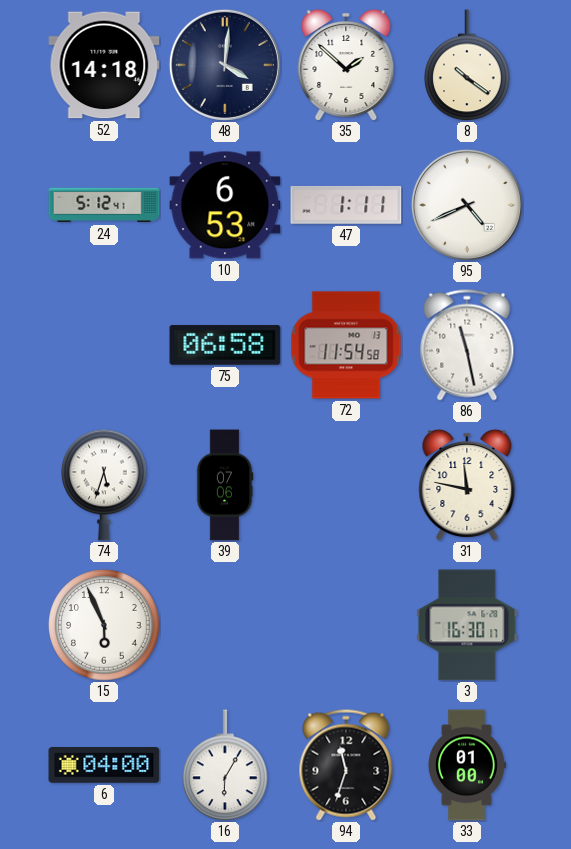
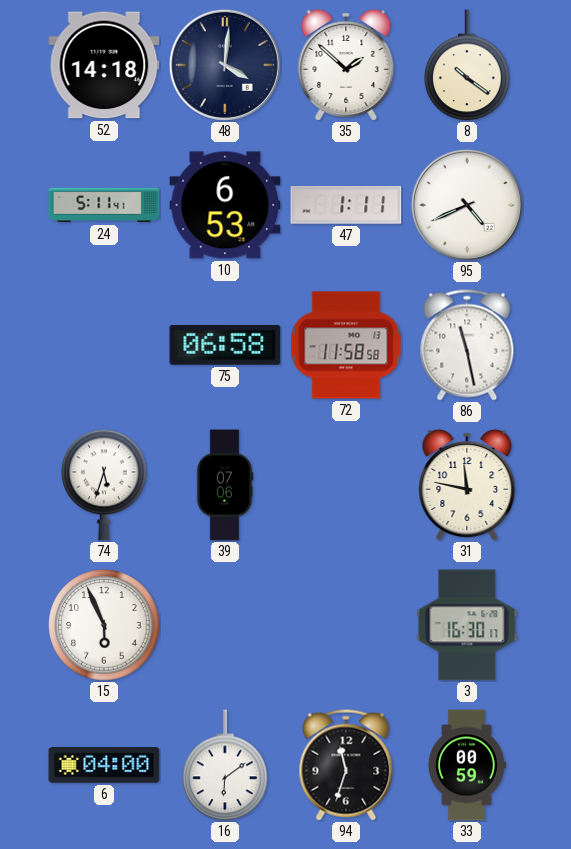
24: 5:12 -> 5:11
72: 11:54 -> 11:58
16: 6:05 -> 6:09
33: 01:00 -> 00:59
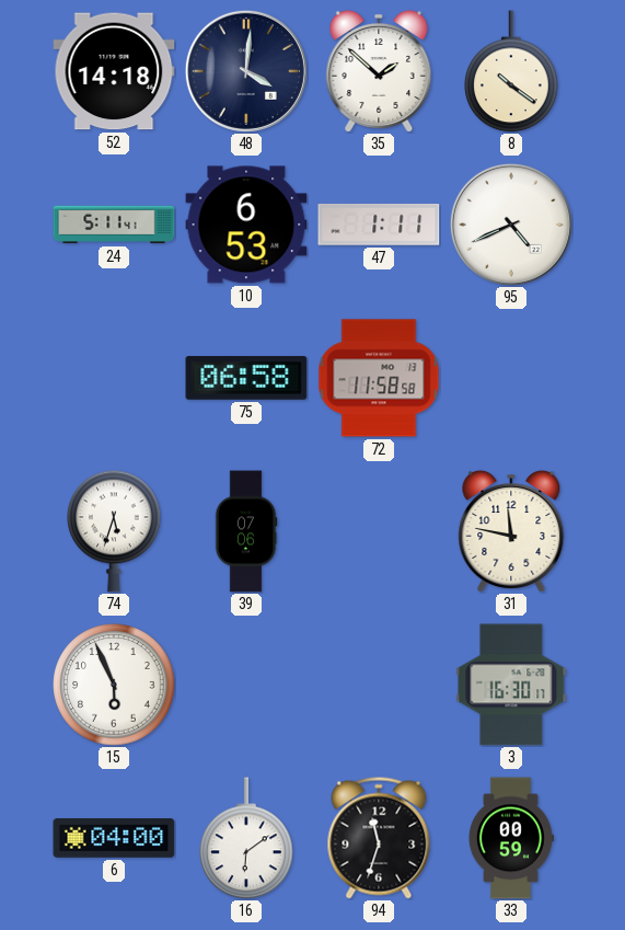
86: 11:28 -> none
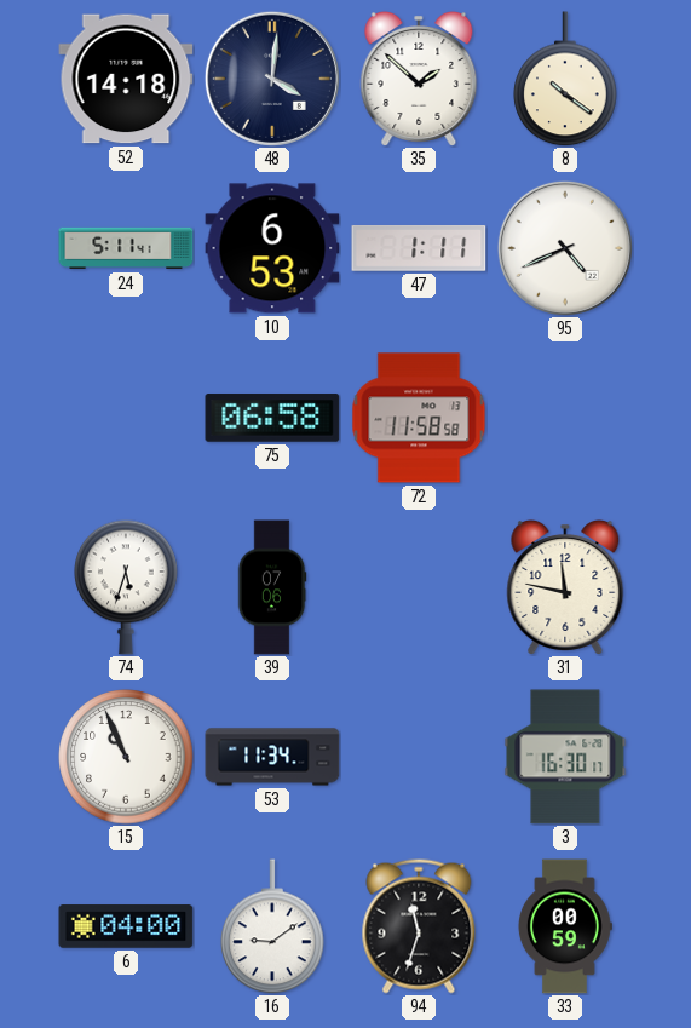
15: 5:56 -> 10:56
53: none -> 11:34
16: 6:09 -> 9:09
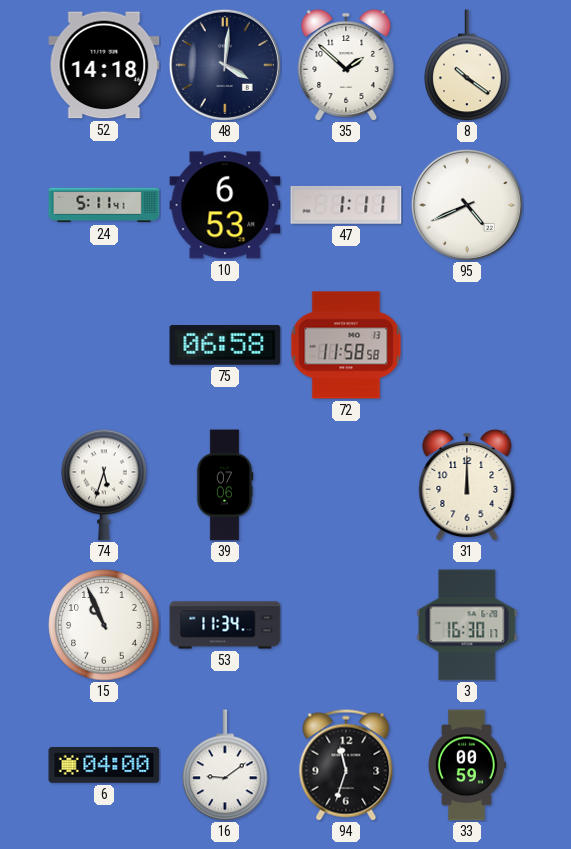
31: 11:47 -> 12:00
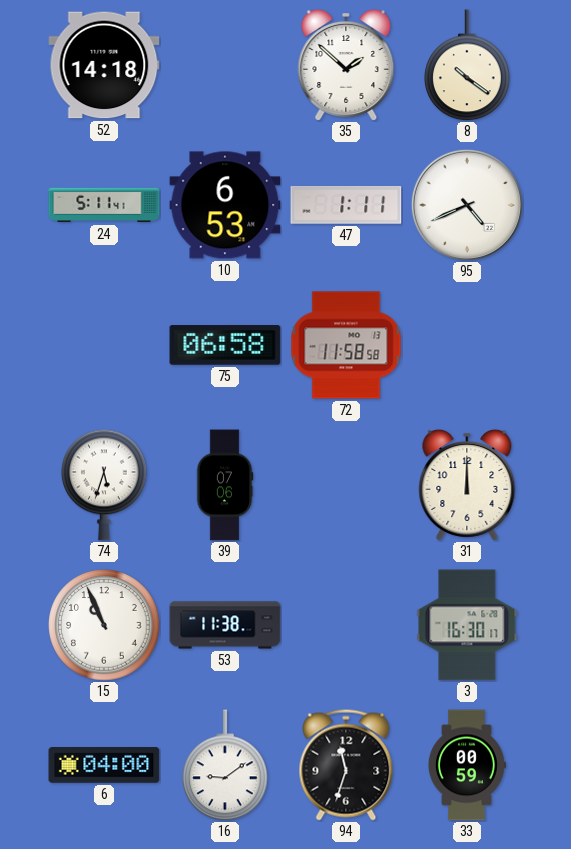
48: 4:01 -> none
53: 11:34 -> 11:38
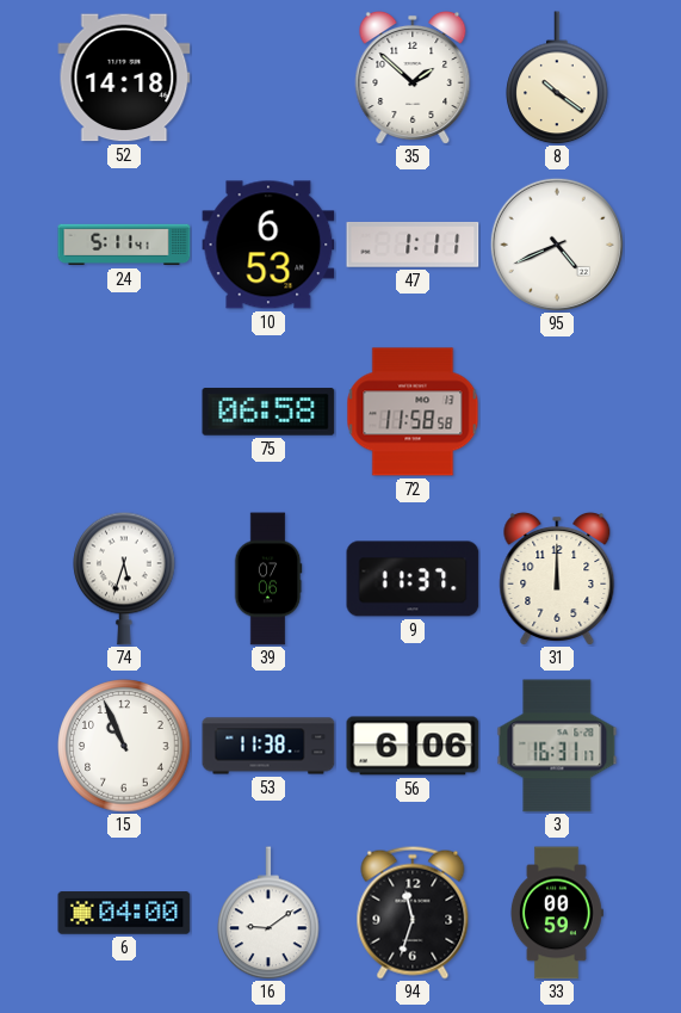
9: none -> 11:37
56: none -> 6:06
3: 16:30 -> 16:31
